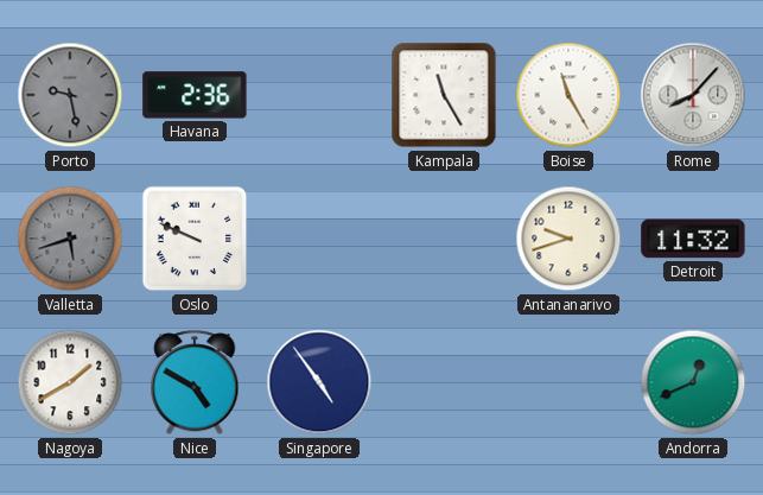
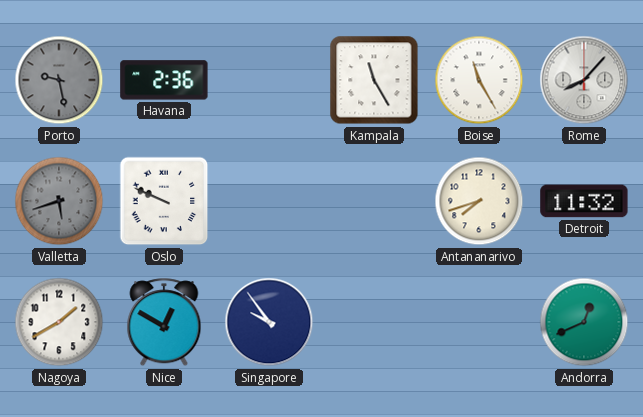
Antananarivo: 9:42 -> 7:42
Nice: 4:50 -> 12:50
Singapore: 4:54 -> 9:54
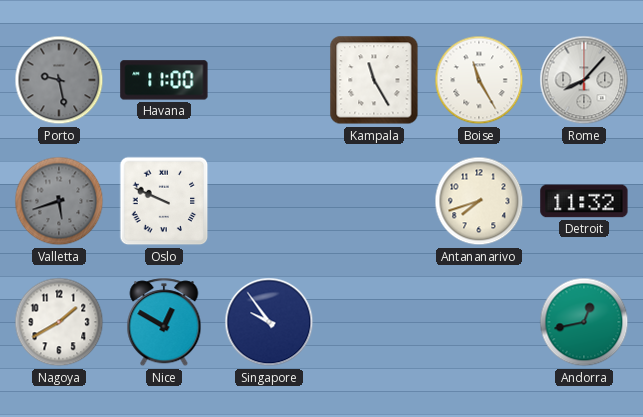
Havana: 2:36 -> 11:00
Andorra: 12:41 -> 12:43
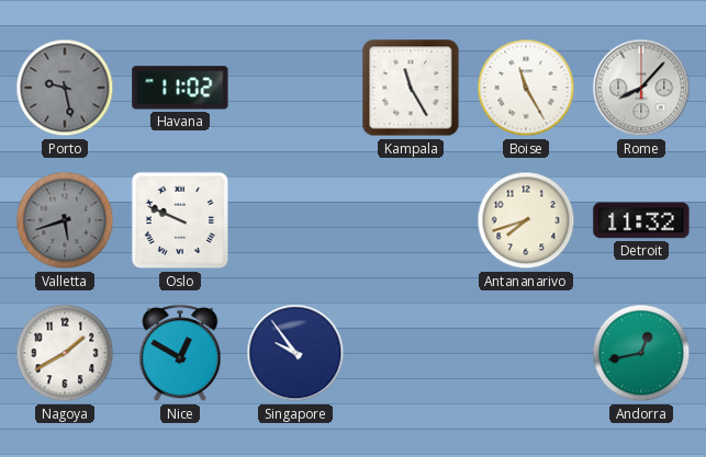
Havana: 11:00 -> 11:02
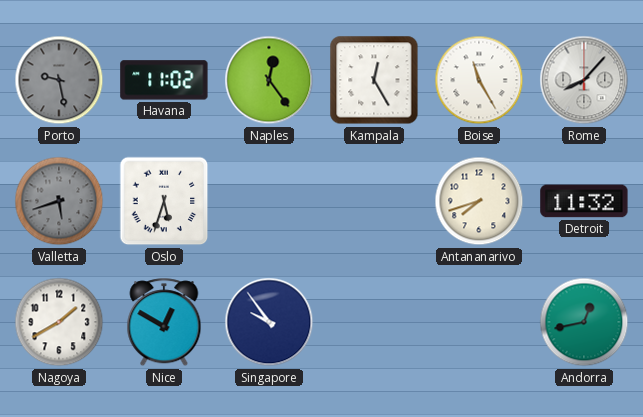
Naples: none -> 12:24
Kampala: 11:25 -> 12:25
Oslo: 9:49 -> 5:33
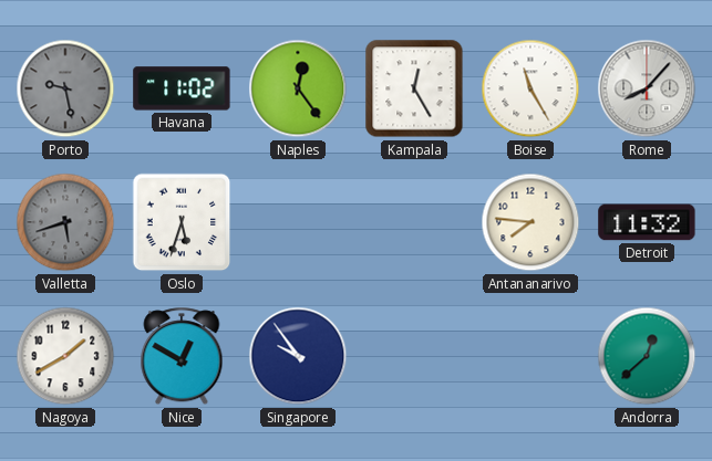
Antananarivo: 7:42 -> 7:46
Andorra: 12:43 -> 12:38
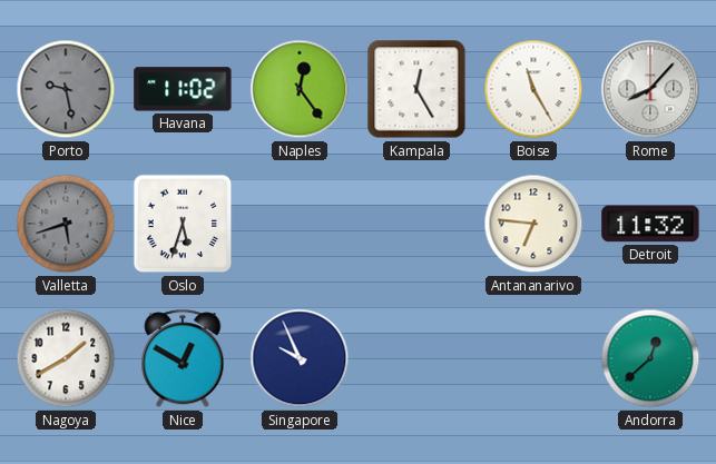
Antananarivo: 7:46 -> 6:46
Singapore: 9:54 -> 9:56
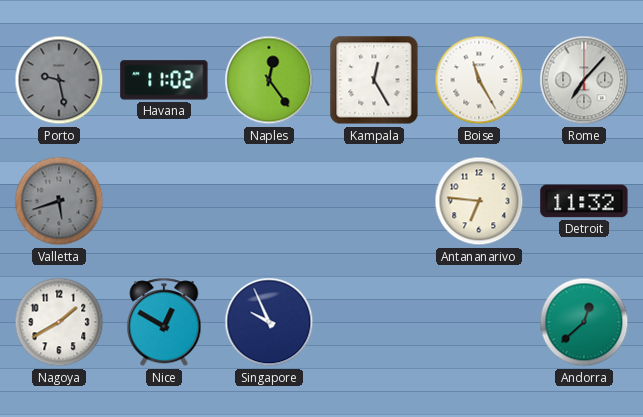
Rome: 8:07 -> 7:07
Oslo: 5:33 -> none
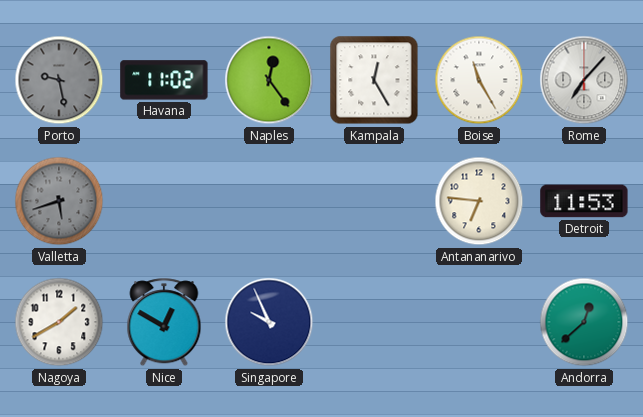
Detroit: 11:32 -> 11:53
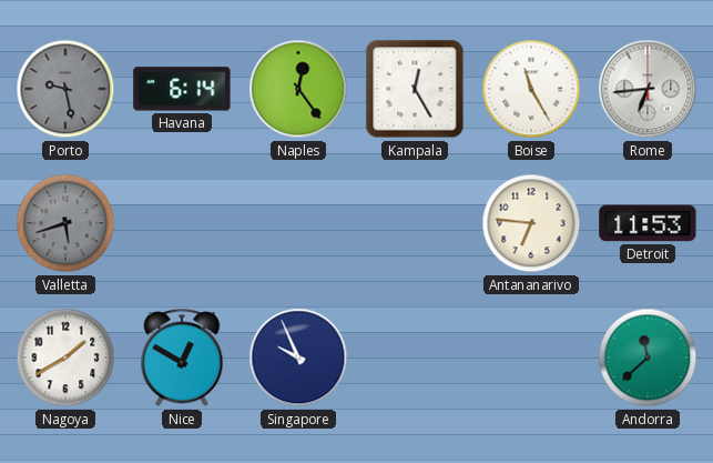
Havana: 11:02 -> 6:14
Rome: 7:07 -> 6:44
Andorra: 12:38 -> 11:38
